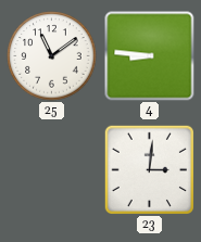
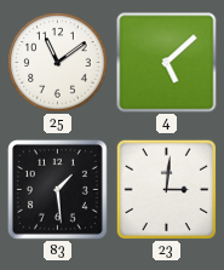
4: 8:46 -> 5:08
83: none -> 1:29
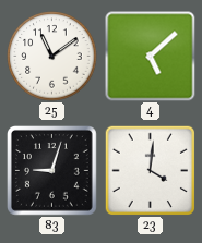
83: 1:29 -> 9:03
23: 3:01 -> 4:01
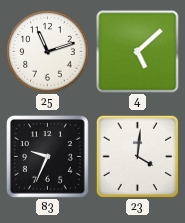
25: 11:09 -> 11:12
83: 9:03 -> 9:34
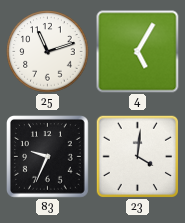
4: 5:08 -> 5:05
